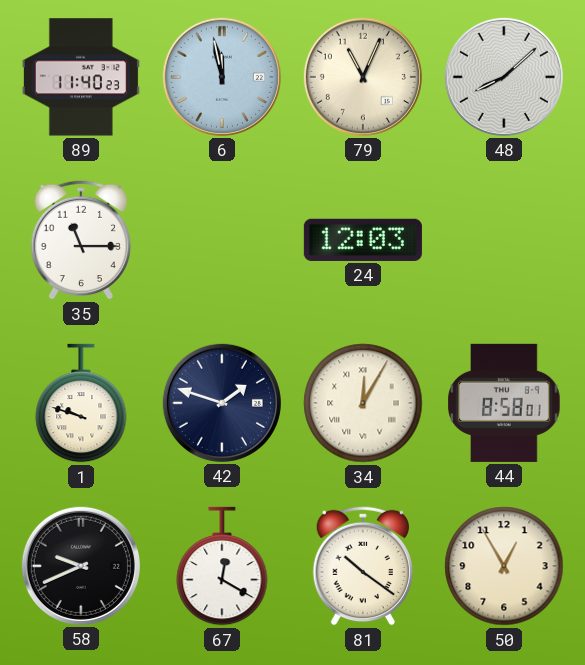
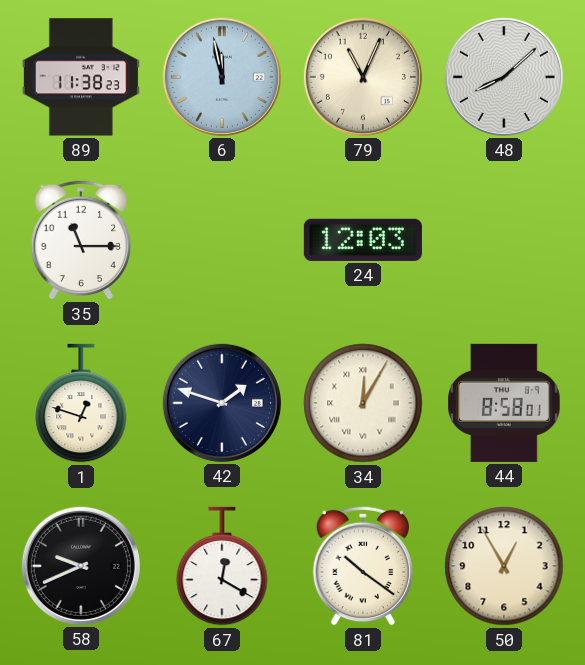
89: 11:40 -> 11:38
1: 9:48 -> 12:48
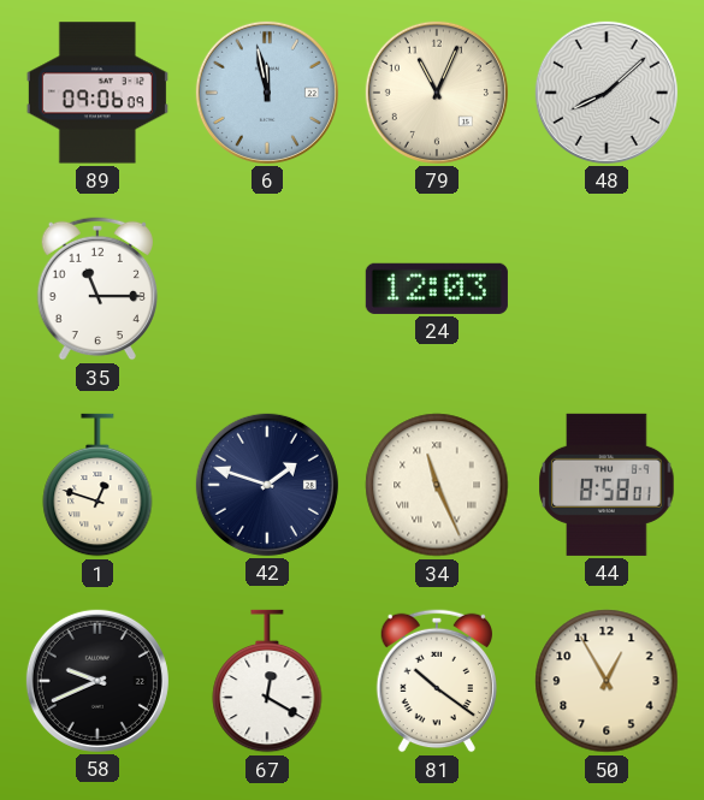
89: 11:38 -> 09:06
34: 12:05 -> 11:26
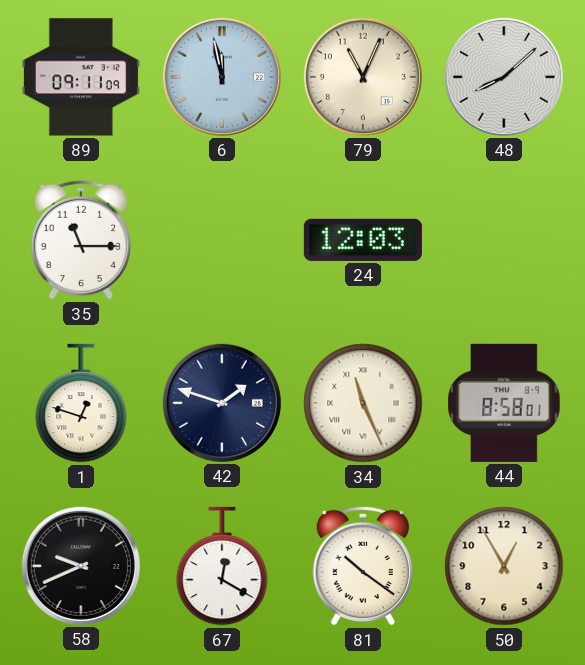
89: 09:06 -> 09:11
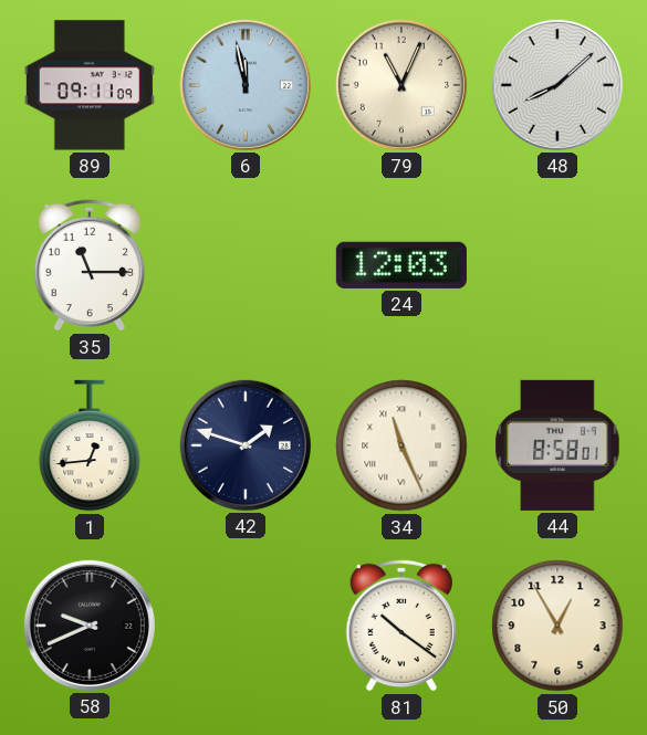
1: 12:48 -> 12:44
67: 12:20 -> none
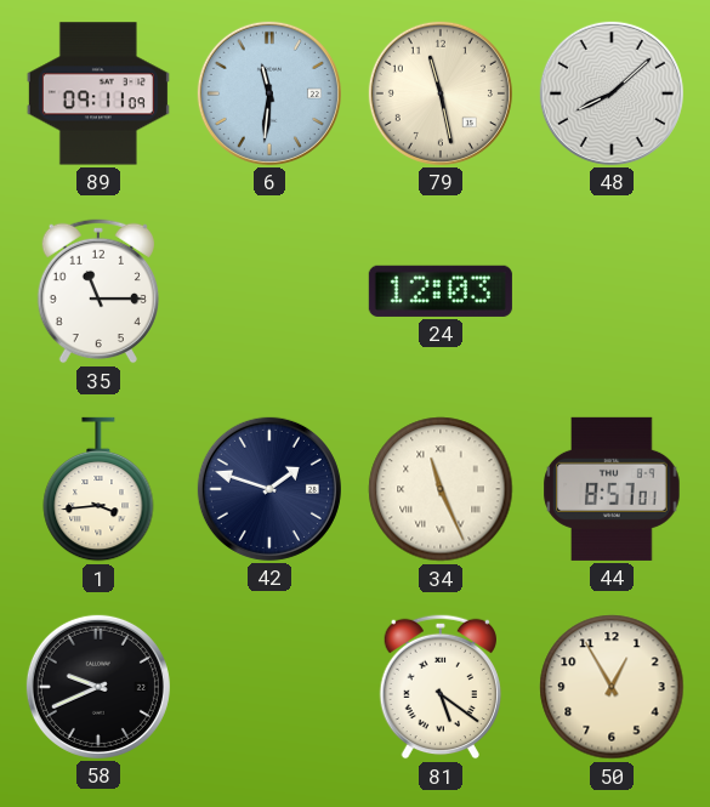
6: 11:58 -> 11:31
79: 11:04 -> 11:28
1: 12:44 -> 3:44
44: 8:58 -> 8:57
81: 10:21 -> 5:21
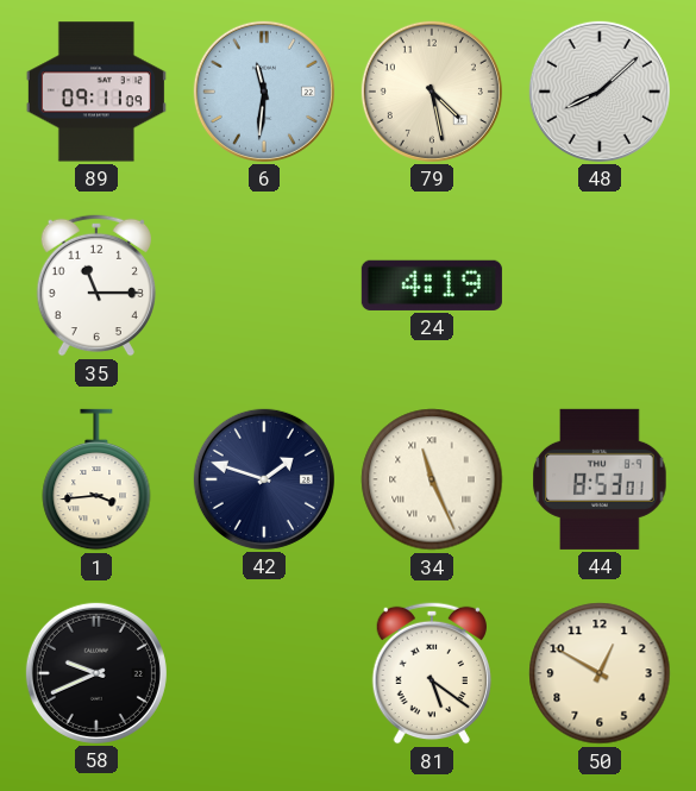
79: 11:28 -> 4:28
24: 12:03 -> 4:19
44: 8:57 -> 8:53
50: 12:55 -> 12:50
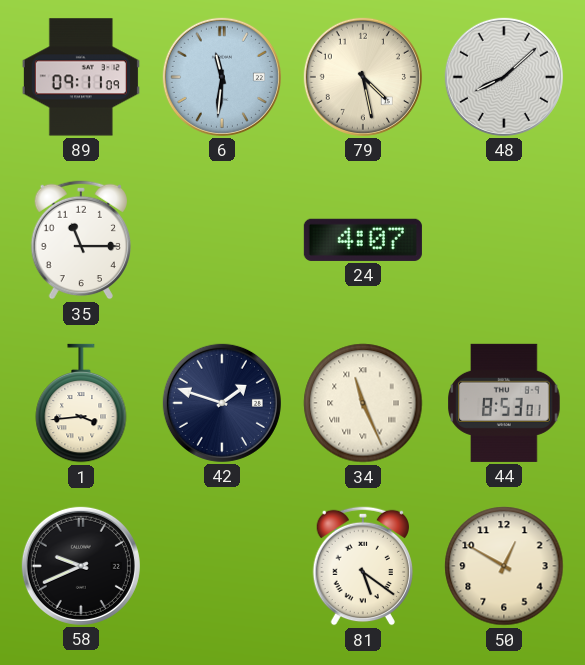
24: 4:19 -> 4:07
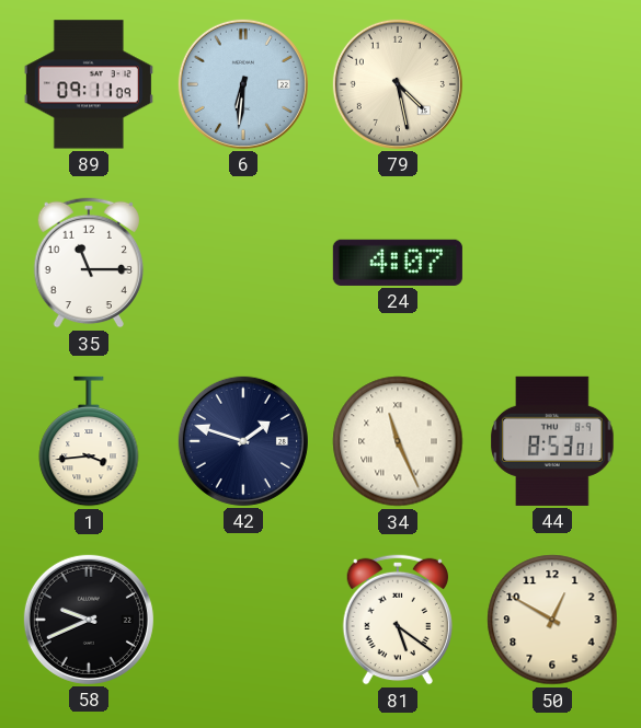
6: 11:31 -> 6:31
48: 8:08 -> none
